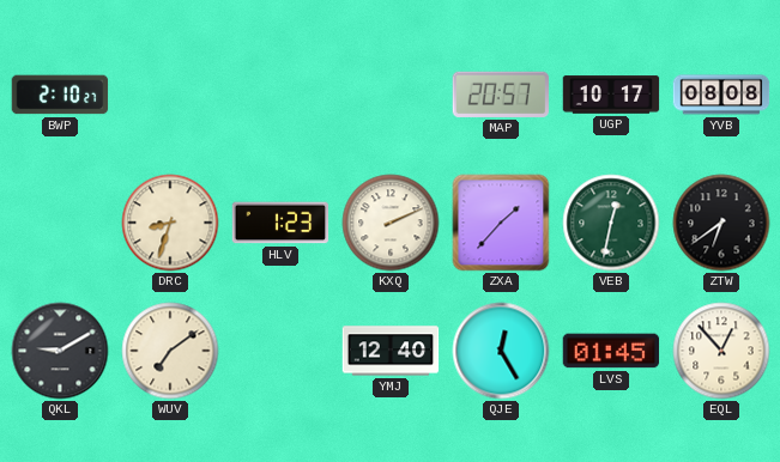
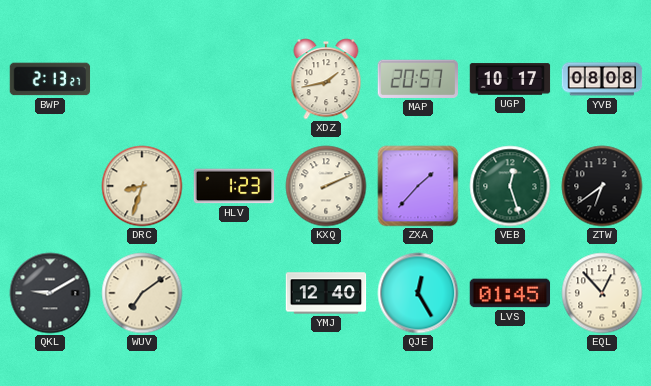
BWP: 2:10 -> 2:13
XDZ: none -> 1:43
VEB: 12:32 -> 12:27
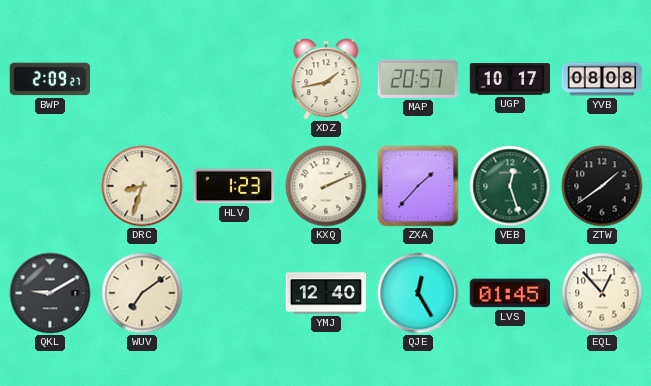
BWP: 2:13 -> 2:09
ZTW: 6:39 -> 1:39
